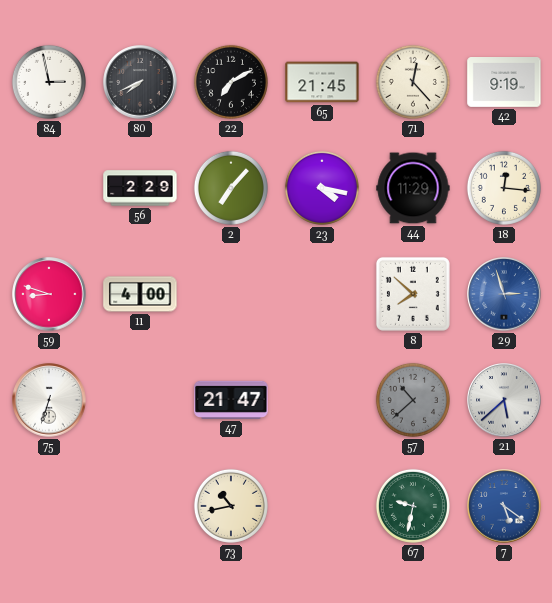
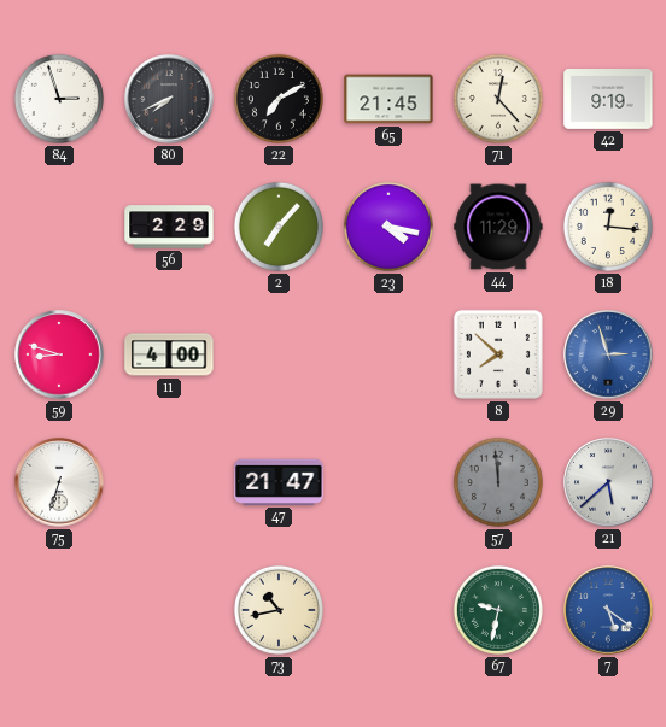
84: 2:58 -> 2:57
57: 10:38 -> 11:59
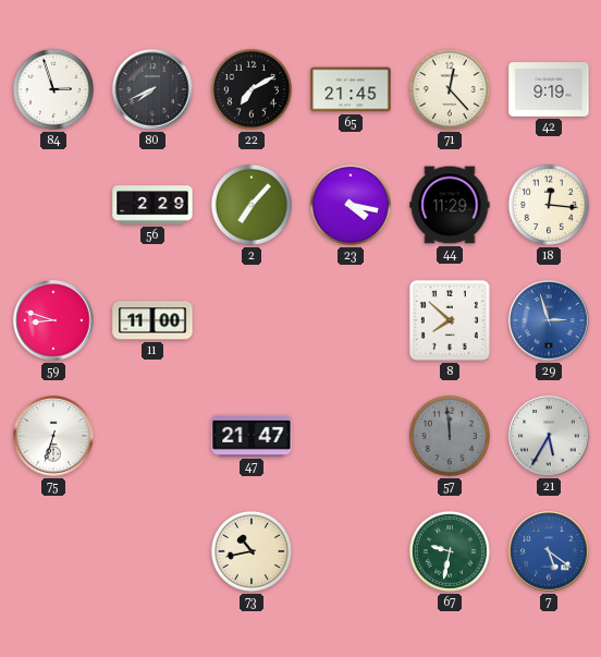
11: 4:00 -> 11:00
21: 5:38 -> 5:35
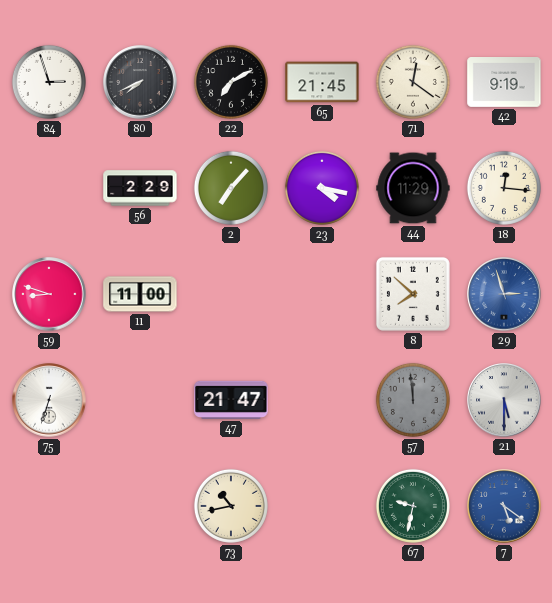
71: 12:23 -> 12:21
21: 5:35 -> 5:30
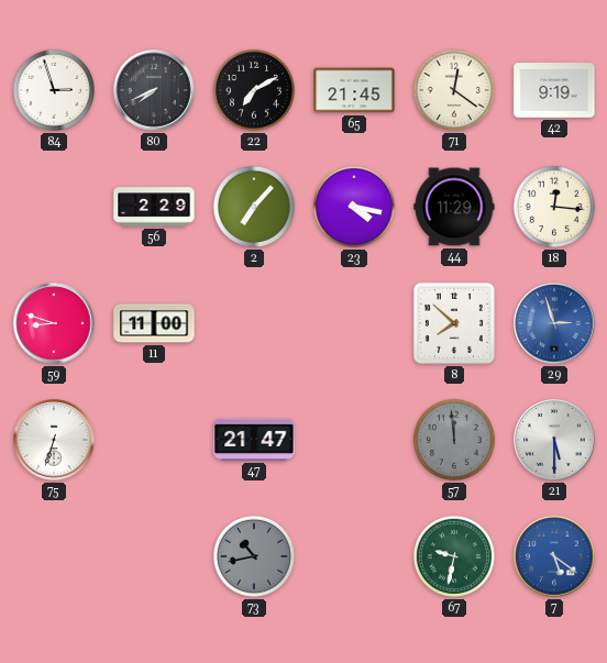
73 dial: cream -> grey
